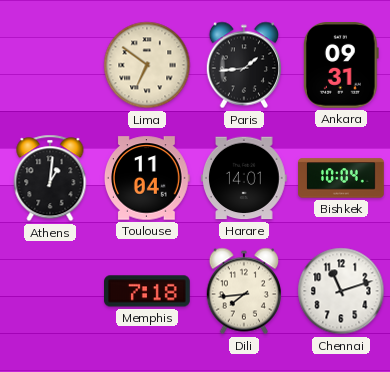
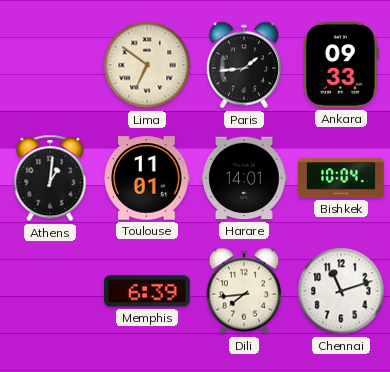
Ankara: 09:31 -> 09:33
Toulouse: 11:04 -> 11:01
Memphis: 7:18 -> 6:39
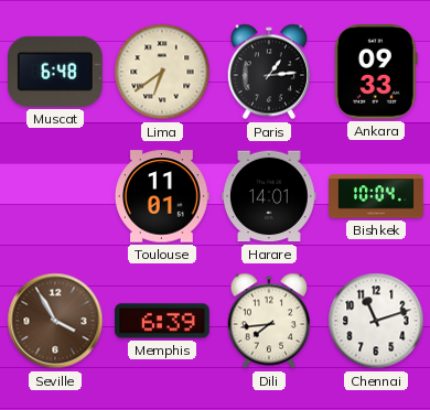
Muscat: none -> 6:48
Lima: 6:51 -> 6:39
Paris: 1:44 -> 1:14
Athens: 1:01 -> none
Seville: none -> 3:55
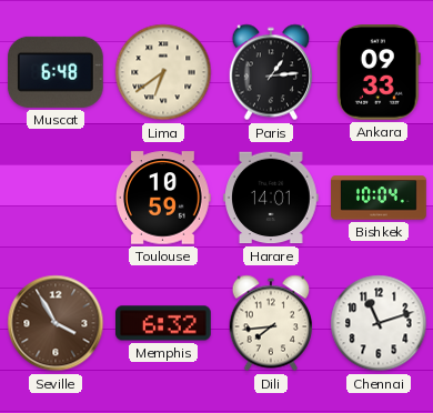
Toulouse: 11:01 -> 10:59
Memphis: 6:39 -> 6:32
